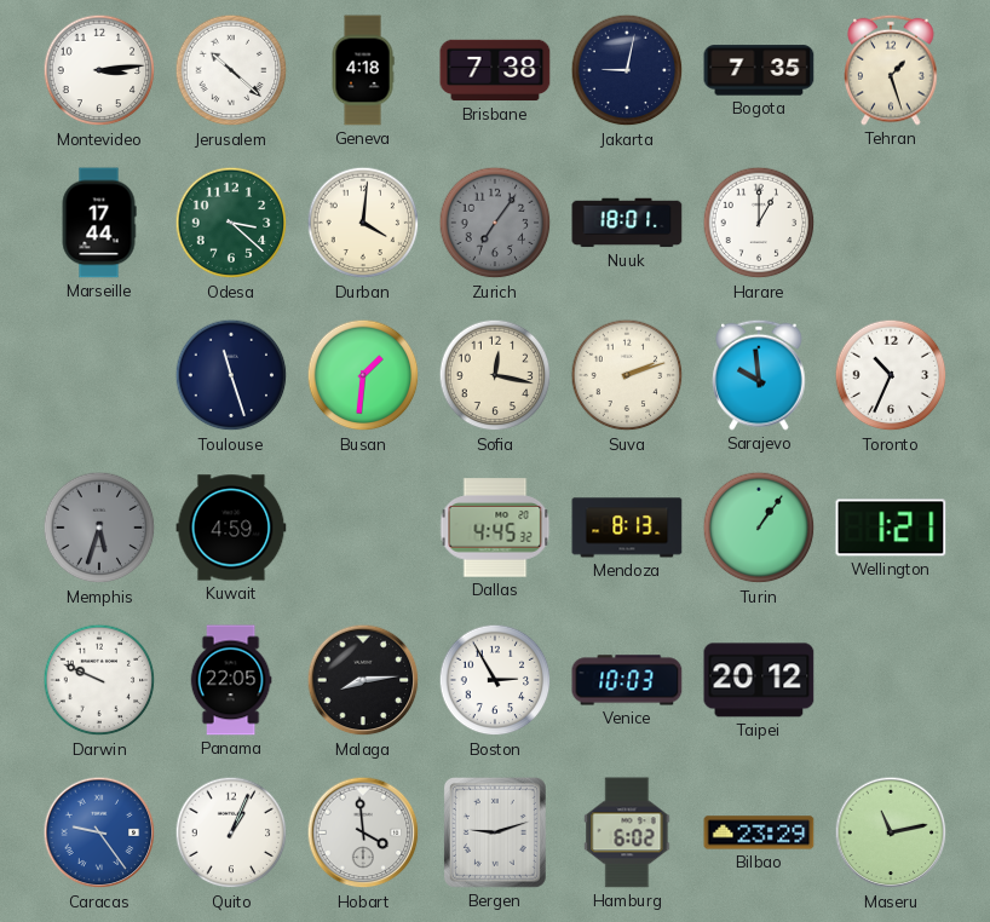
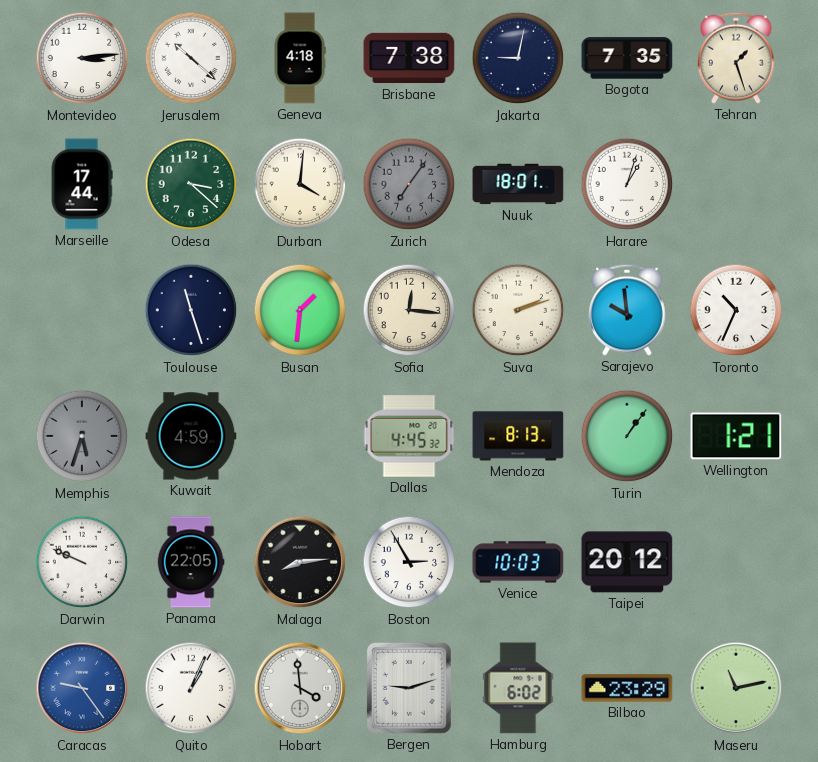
Harare: 1:00 -> 1:03
Sofia: 12:17 -> 12:16
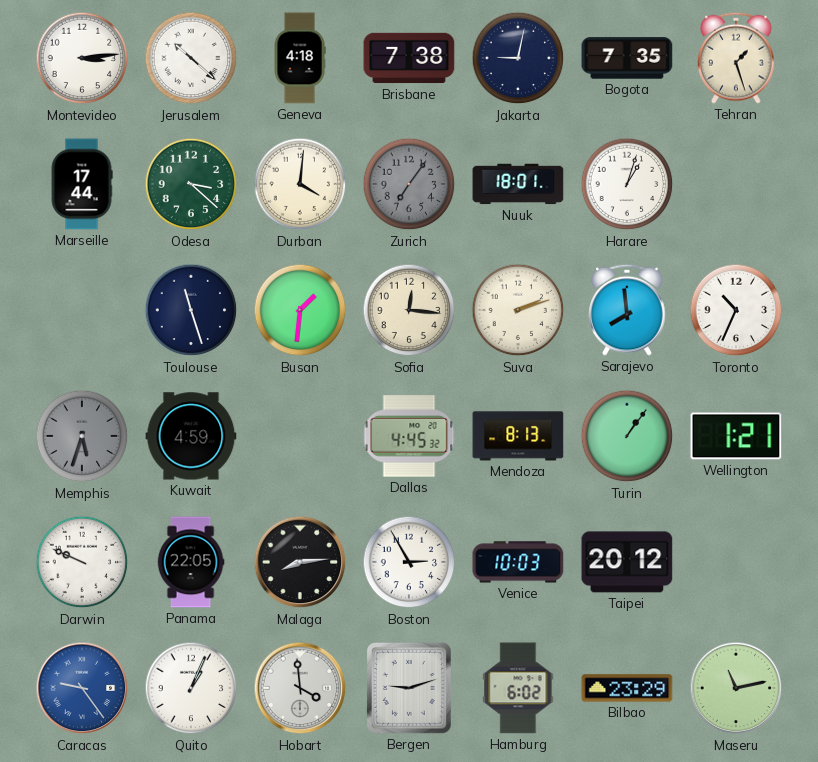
Sarajevo: 9:59 -> 7:59
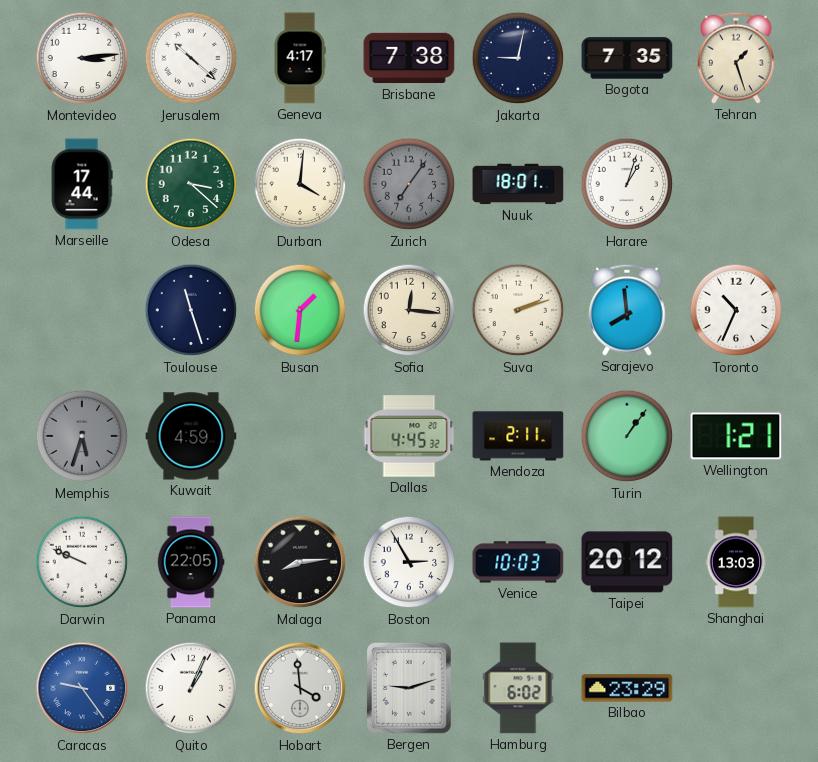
Geneva: 4:18 -> 4:17
Mendoza: 8:13 -> 2:11
Shanghai: none -> 13:03
Maseru: 11:13 -> none
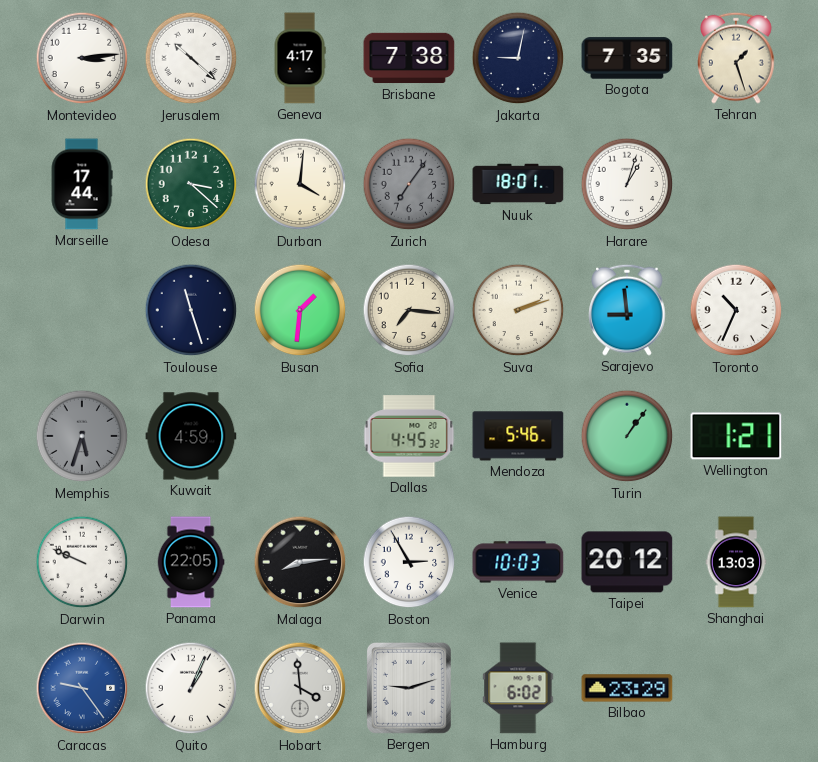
Sofia: 12:16 -> 7:16
Sarajevo: 7:59 -> 8:59
Mendoza: 2:11 -> 5:46
